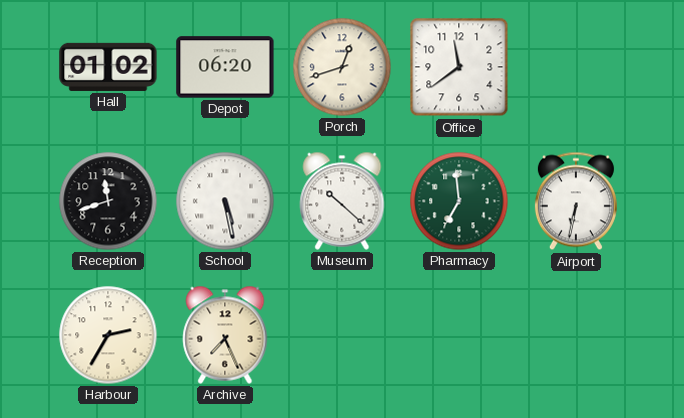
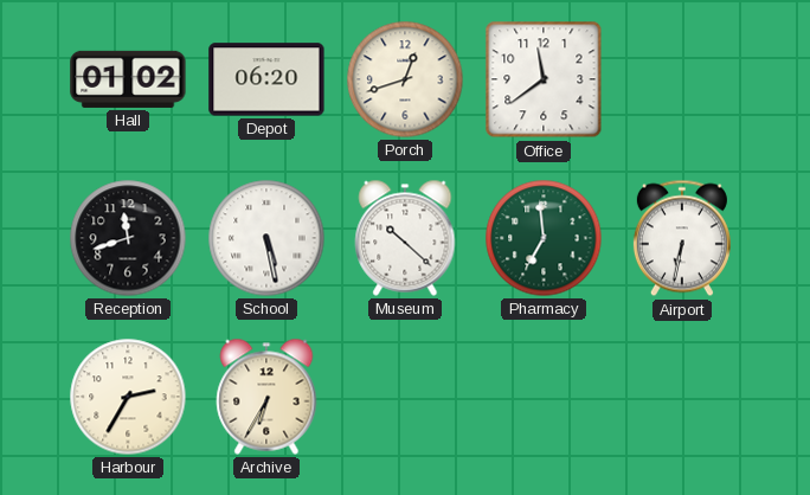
Archive: 7:26 -> 6:35
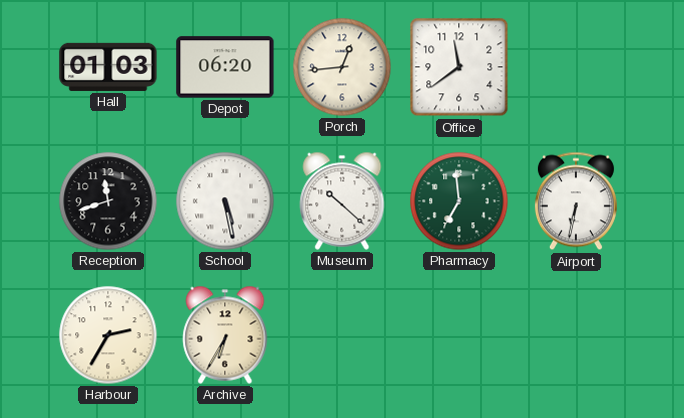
Hall: 01:02 -> 01:03
Porch: 12:42 -> 12:44
